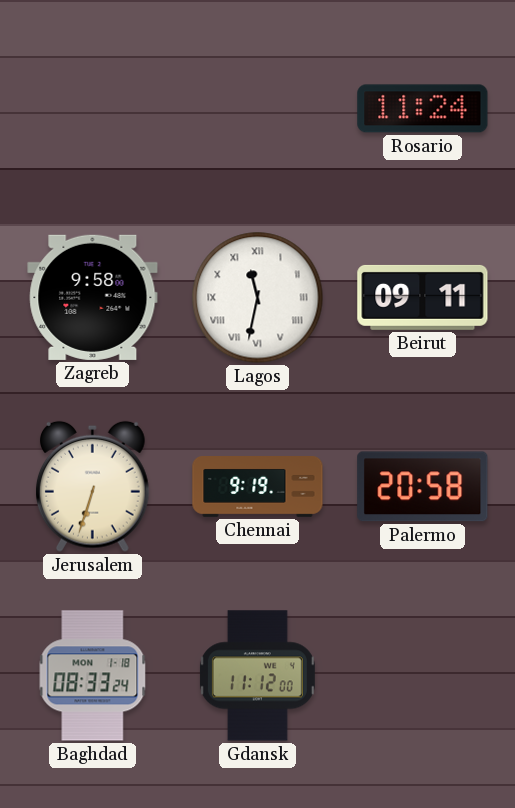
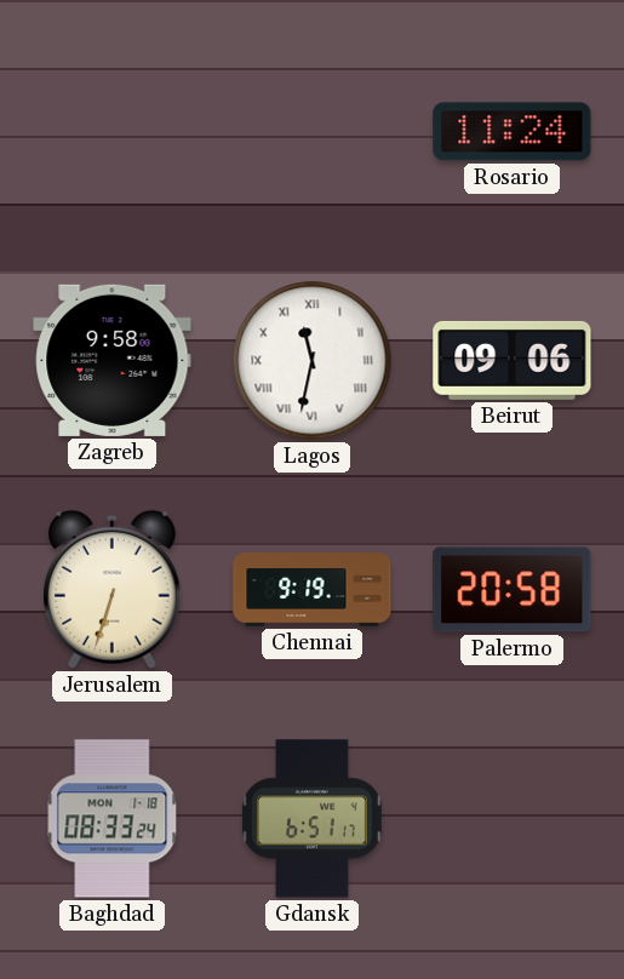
Beirut: 09:11 -> 09:06
Gdansk: 11:12 -> 6:51
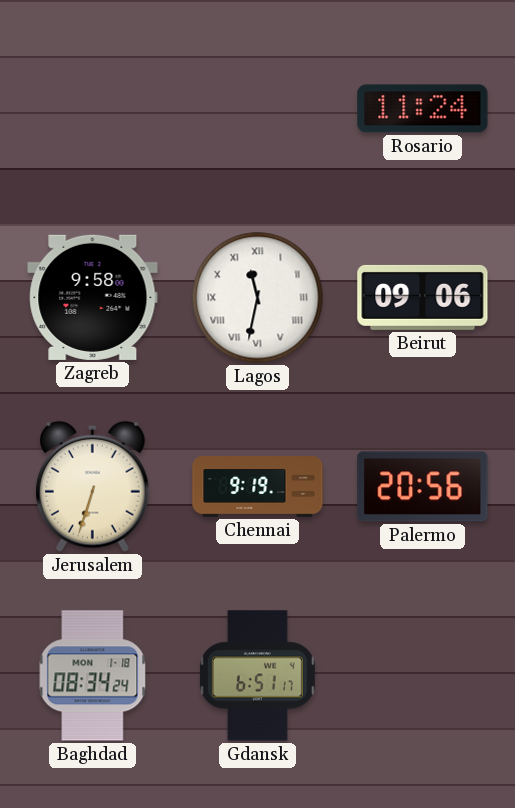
Palermo: 20:58 -> 20:56
Baghdad: 08:33 -> 08:34
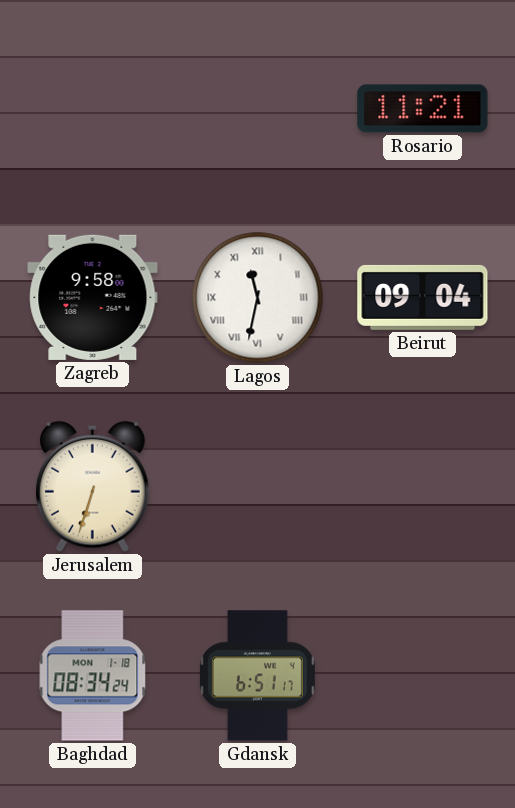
Rosario: 11:24 -> 11:21
Beirut: 09:06 -> 09:04
Chennai: 9:19 -> none
Palermo: 20:56 -> none
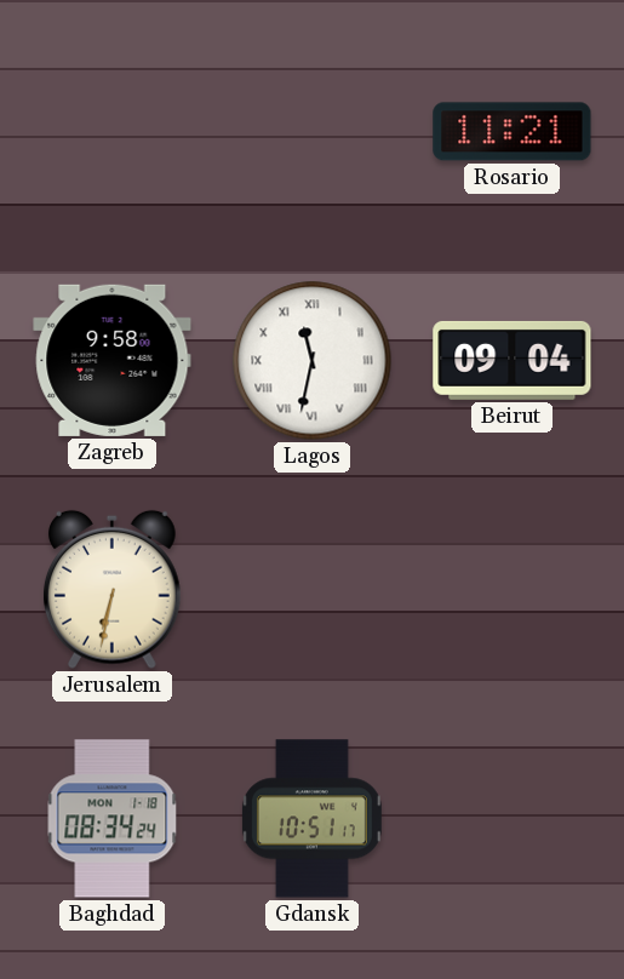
Jerusalem: 6:33 -> 6:32
Gdansk: 6:51 -> 10:51
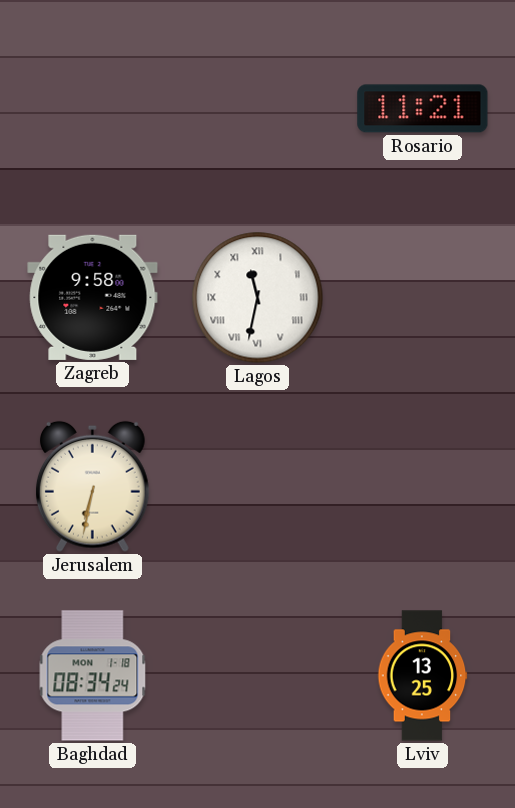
Beirut: 09:04 -> none
Gdansk: 10:51 -> none
Lviv: none -> 13:25
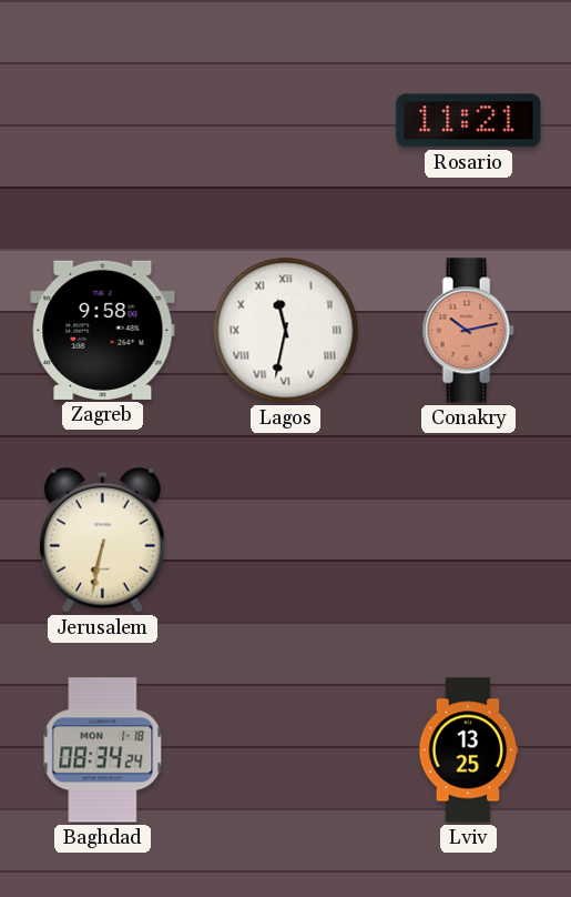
Conakry: none -> 10:13
